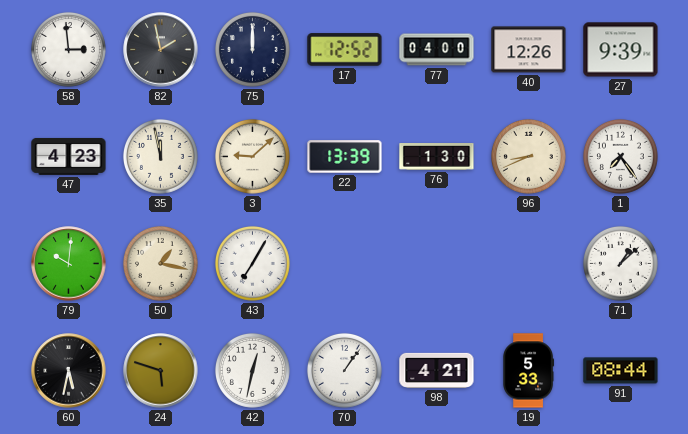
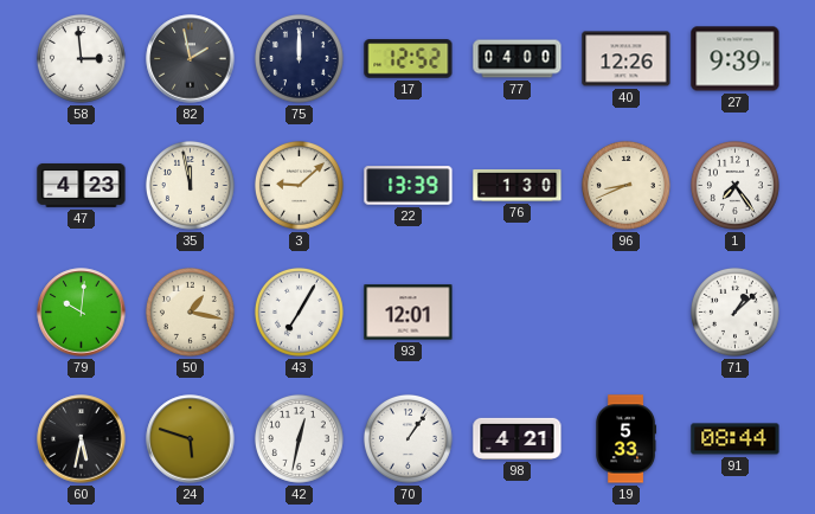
93: none -> 12:01
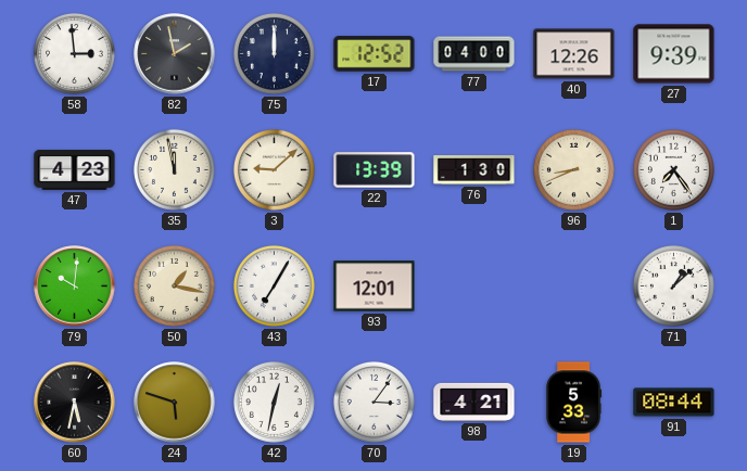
70: 1:06 -> 3:06
